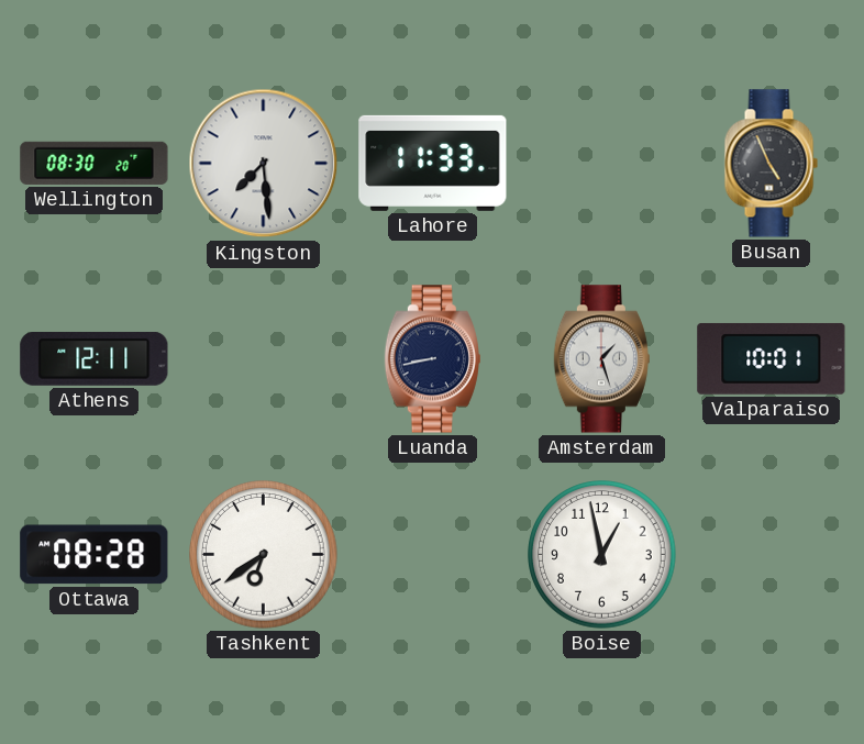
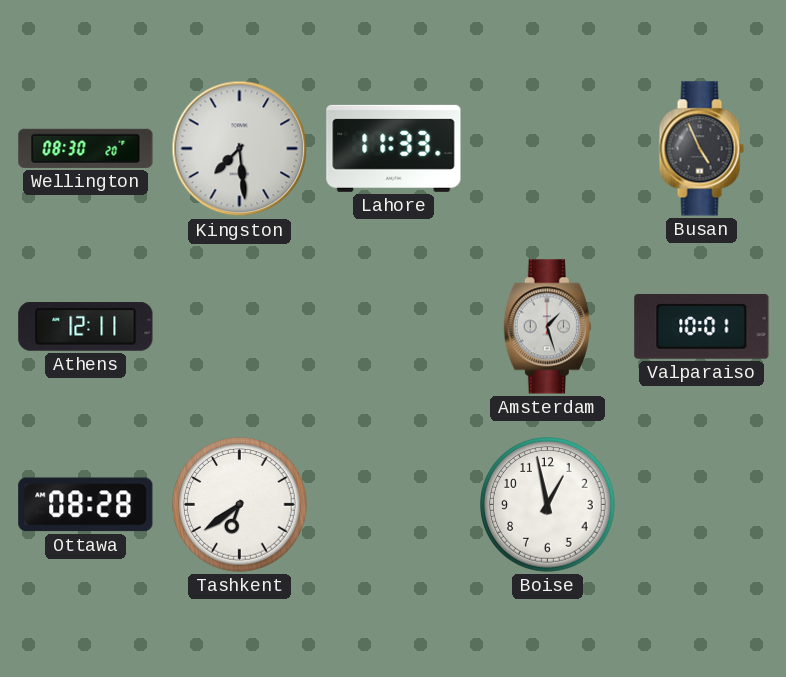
Luanda: 8:43 -> none
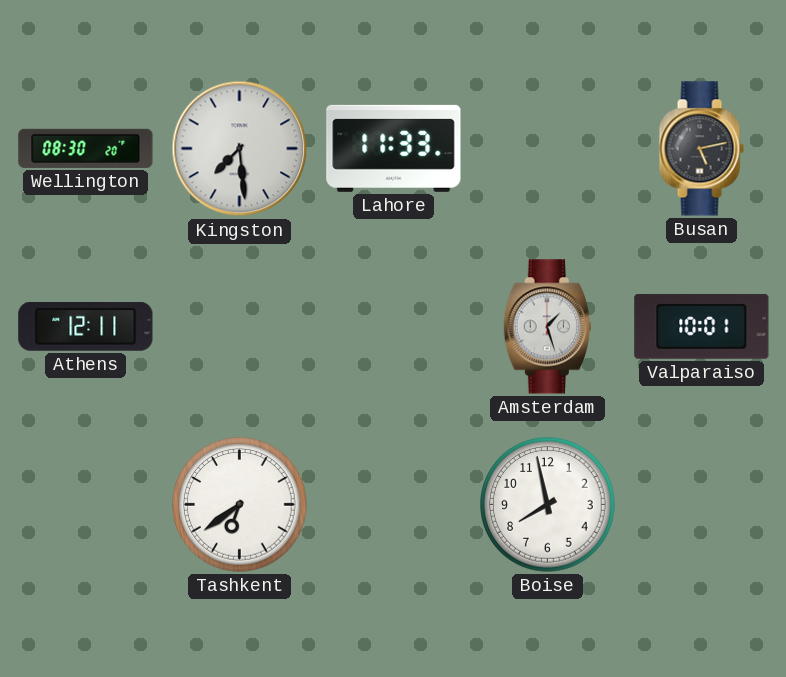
Busan: 4:56 -> 5:13
Ottawa: 08:28 -> none
Boise: 12:58 -> 7:58
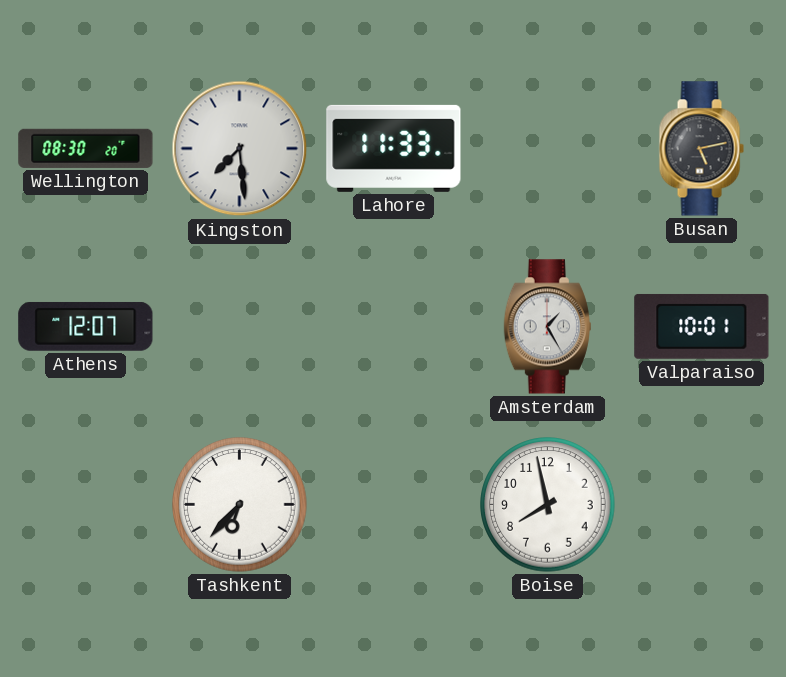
Athens: 12:11 -> 12:07
Amsterdam: 1:27 -> 1:25
Tashkent: 6:39 -> 6:37
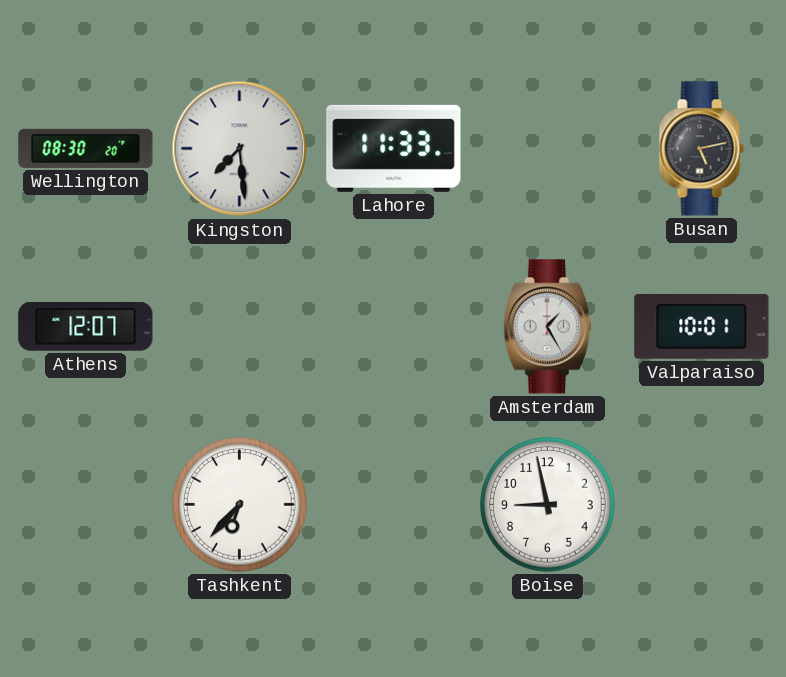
Boise: 7:58 -> 8:58
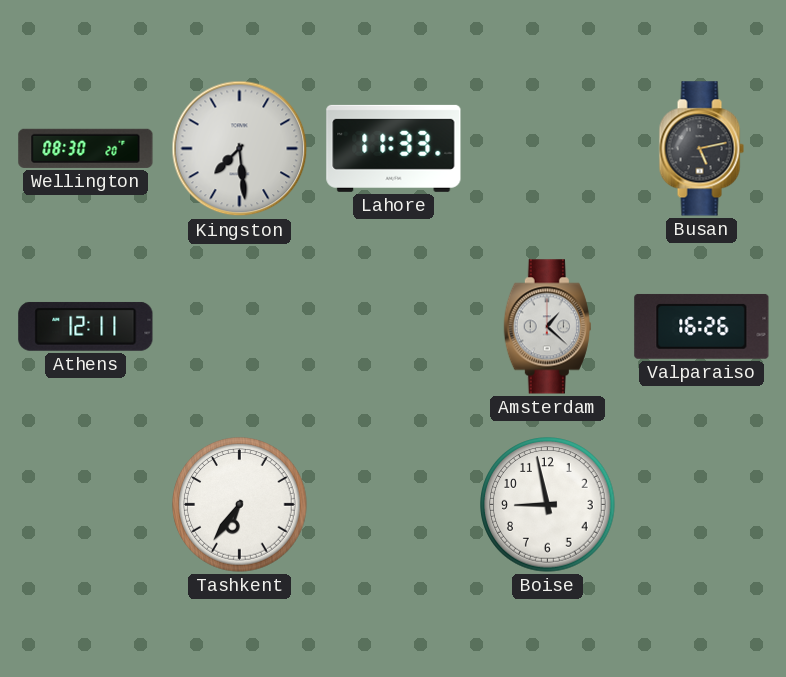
Athens: 12:07 -> 12:11
Amsterdam: 1:25 -> 1:22
Valparaiso: 10:01 -> 16:26
Tashkent: 6:37 -> 6:36
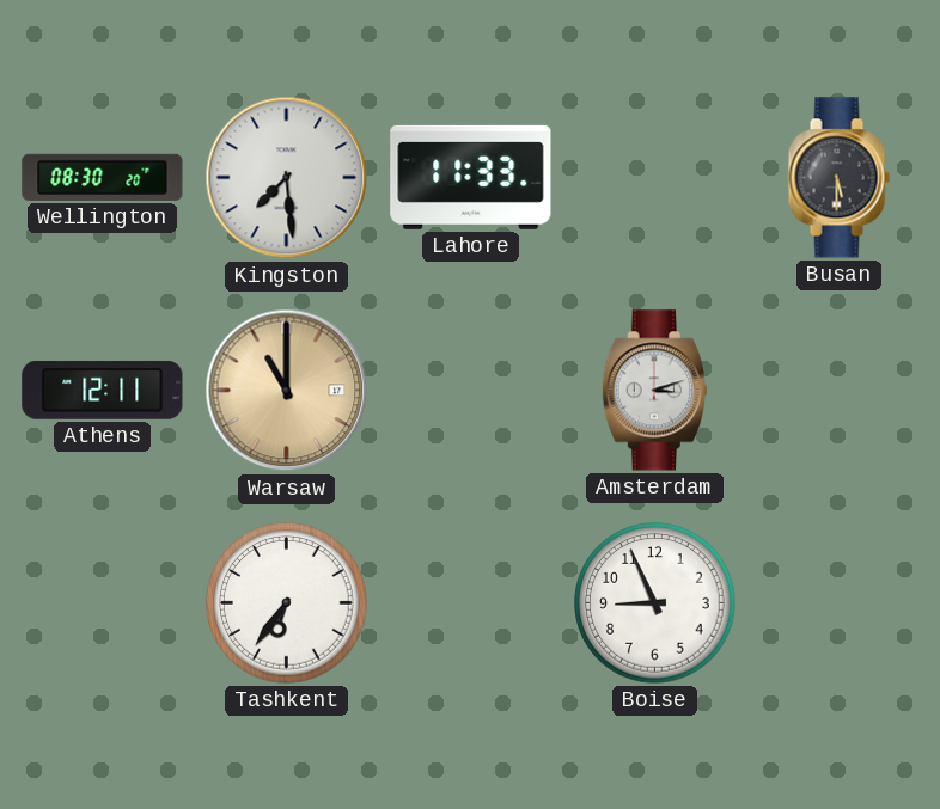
Busan: 5:13 -> 5:30
Warsaw: none -> 11:00
Amsterdam: 1:22 -> 3:12
Valparaiso: 16:26 -> none
Boise: 8:58 -> 8:56
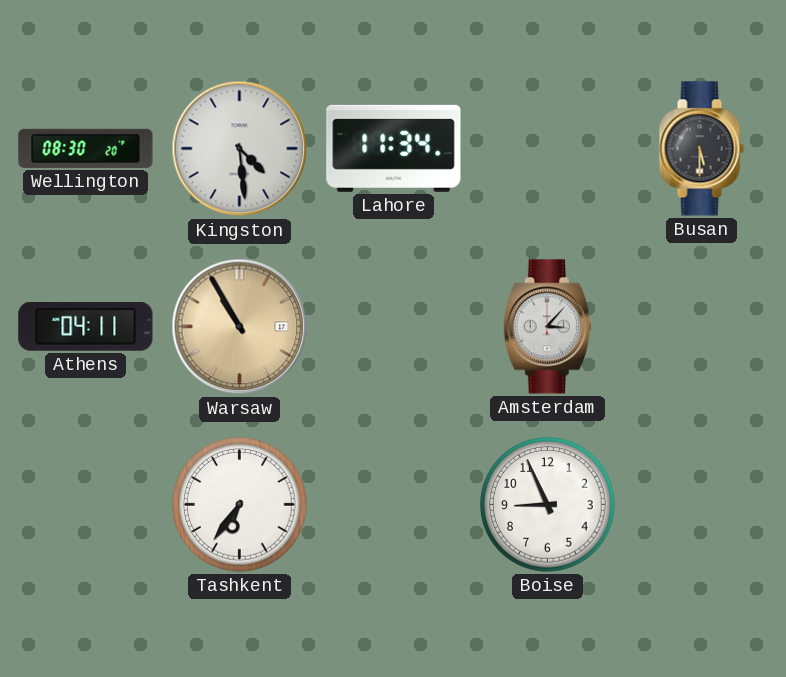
Kingston: 7:29 -> 4:29
Lahore: 11:33 -> 11:34
Athens: 12:11 -> 04:11
Warsaw: 11:00 -> 10:55
Amsterdam: 3:12 -> 3:07
